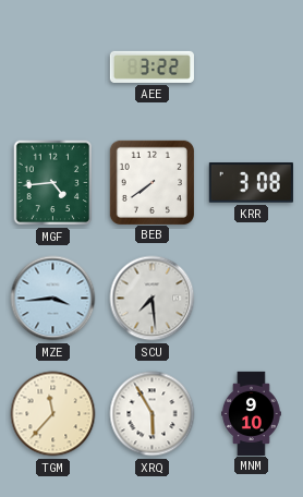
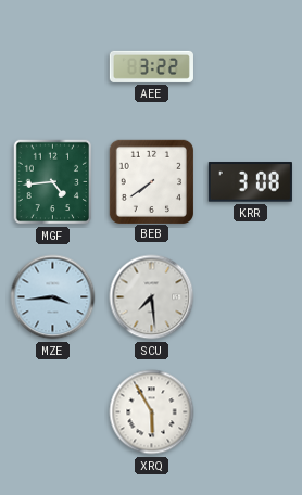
TGM: 11:37 -> none
MNM: 9:10 -> none
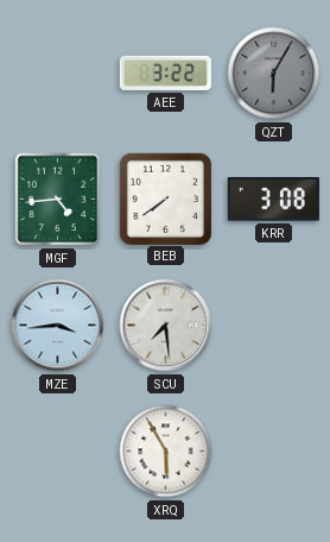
QZT: none -> 6:05
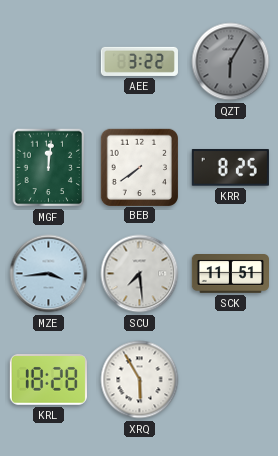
MGF: 4:44 -> 12:01
KRR: 3:08 -> 8:25
SCK: none -> 11:51
KRL: none -> 18:28
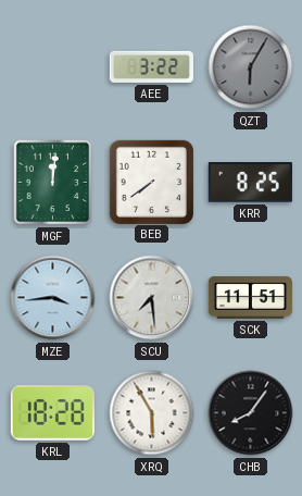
CHB: none -> 8:06
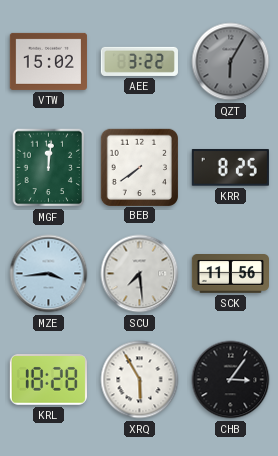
VTW: none -> 15:02
SCK: 11:51 -> 11:56
CHB: 8:06 -> 3:06
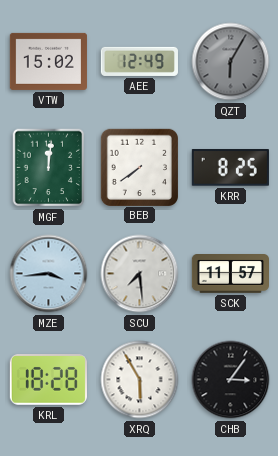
AEE: 3:22 -> 12:49
SCK: 11:56 -> 11:57
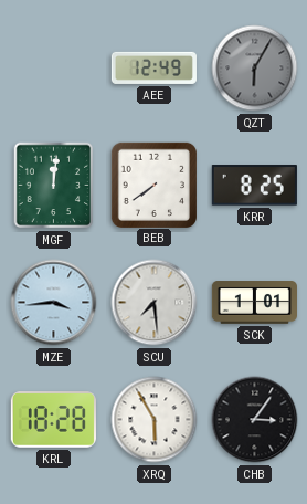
VTW: 15:02 -> none
SCK: 11:57 -> 1:01
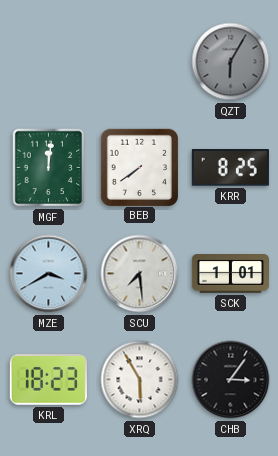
AEE: 12:49 -> none
MZE: 3:44 -> 3:40
KRL: 18:28 -> 18:23
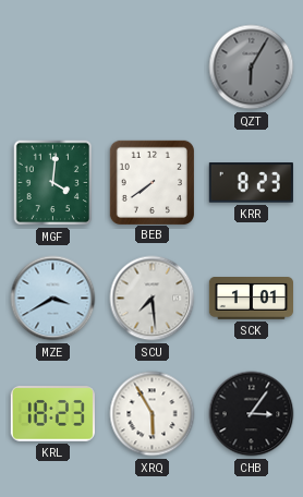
MGF: 12:01 -> 4:01
KRR: 8:25 -> 8:23
